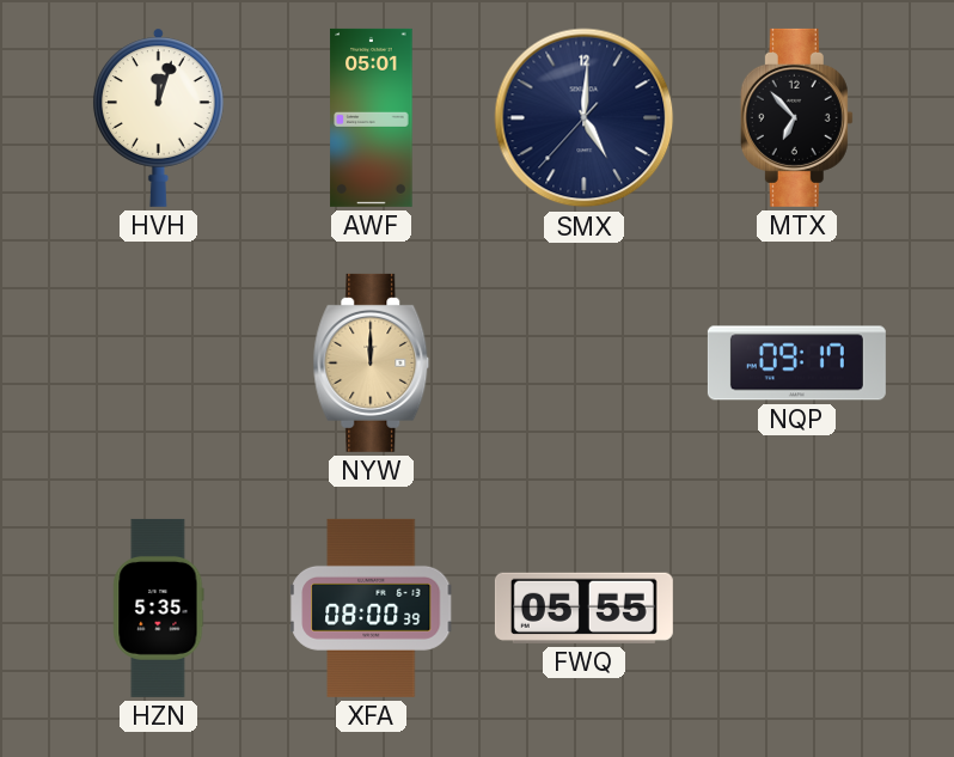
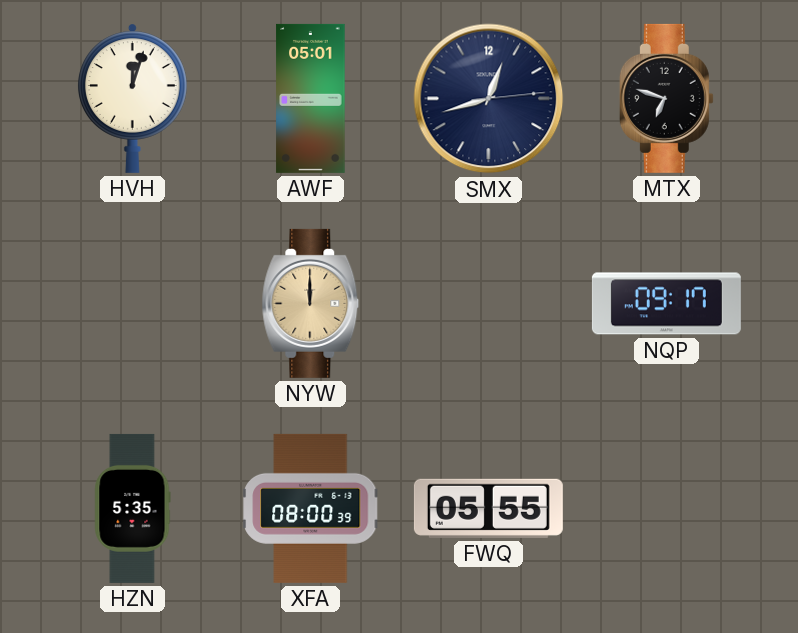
SMX: 5:00 -> 12:42
MTX: 6:53 -> 6:48
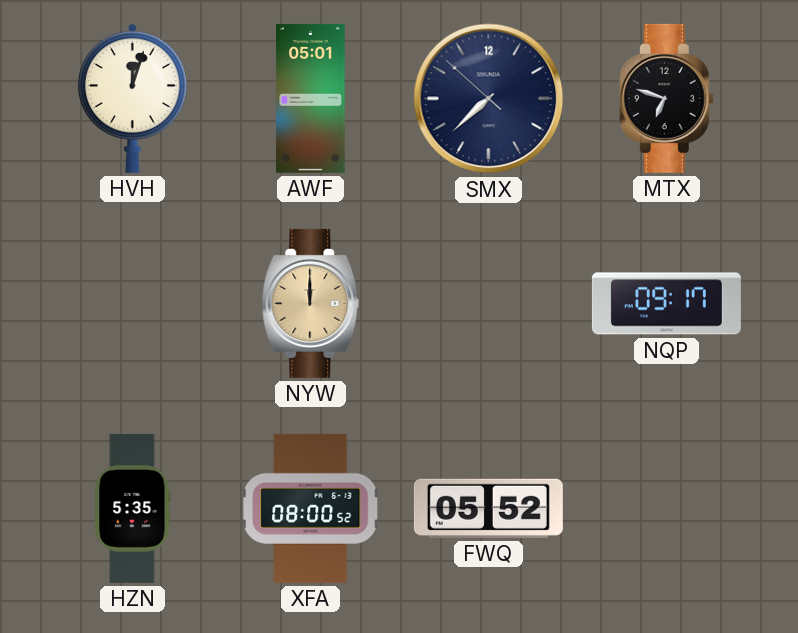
SMX: 12:42 -> 7:37
XFA: 08:00:39 -> 08:00:52
FWQ: 05:55 -> 05:52
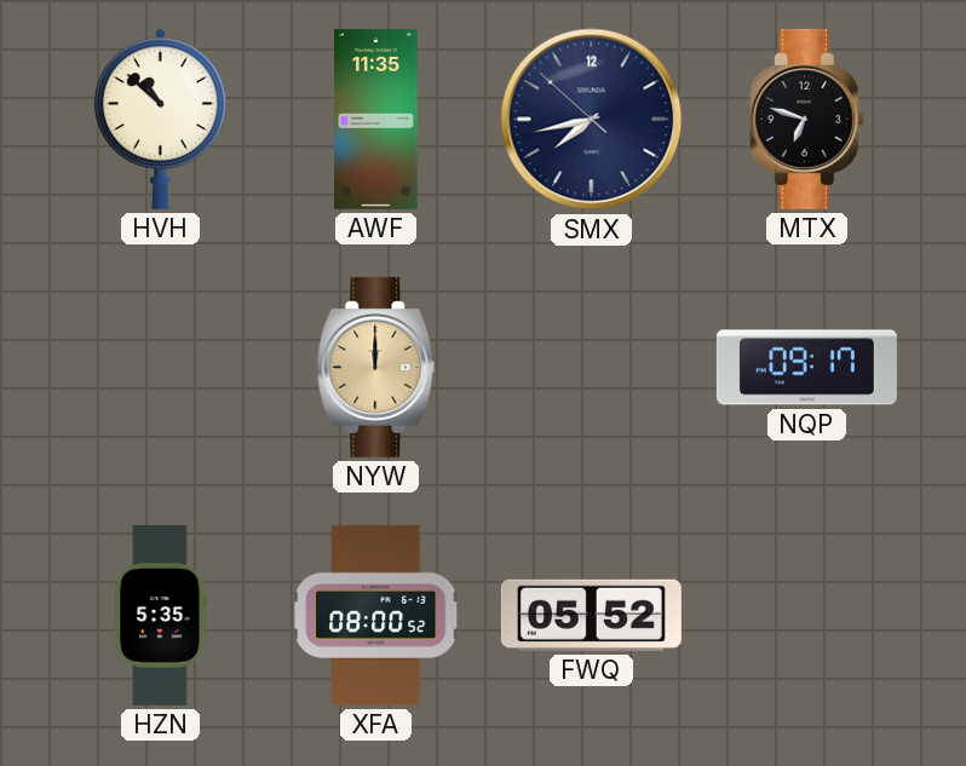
HVH: 12:03 -> 10:52
AWF: 05:01 -> 11:35
SMX: 7:37 -> 7:42
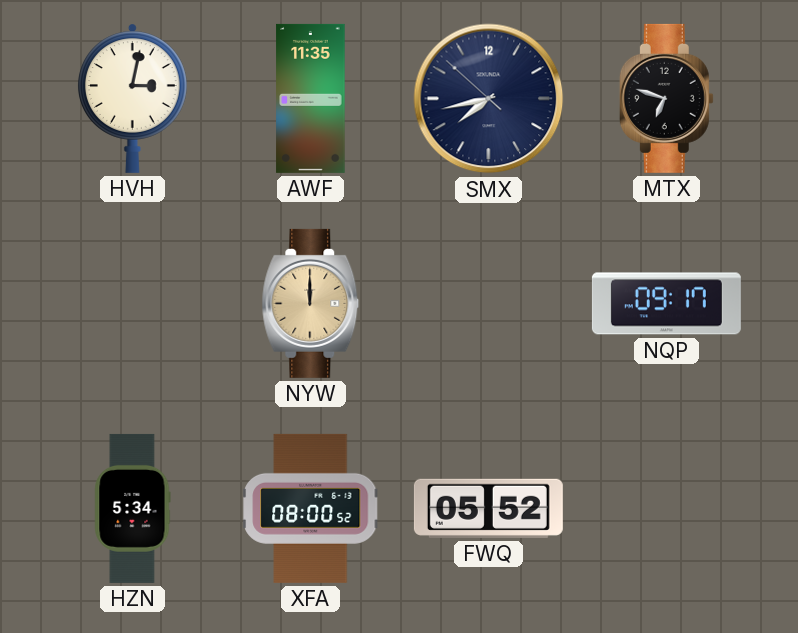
HVH: 10:52 -> 3:02
HZN: 5:35 -> 5:34
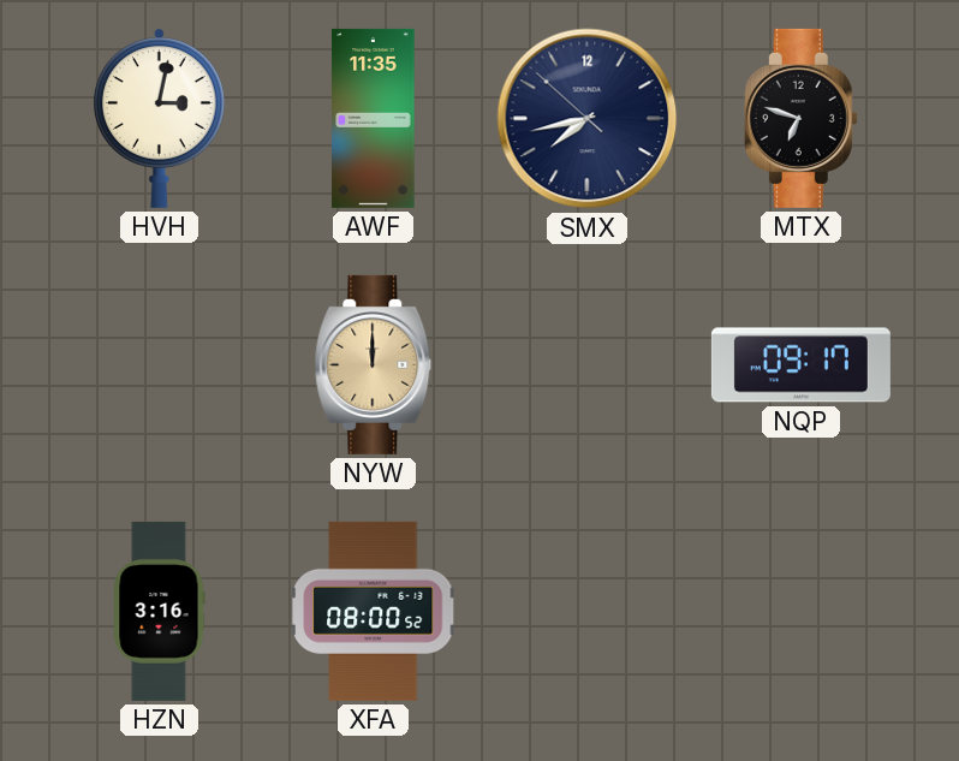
HZN: 5:34 -> 3:16
FWQ: 05:52 -> none
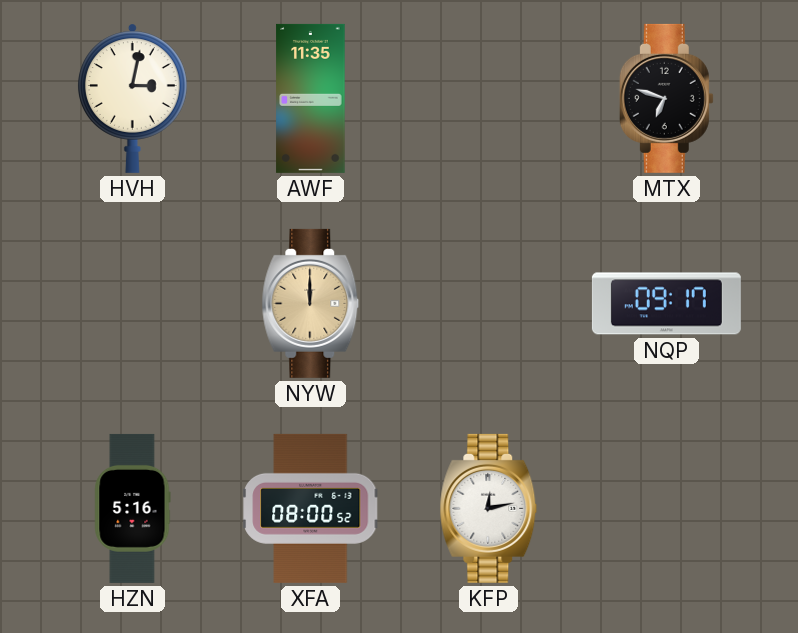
SMX: 7:42 -> none
HZN: 3:16 -> 5:16
KFP: none -> 12:13
